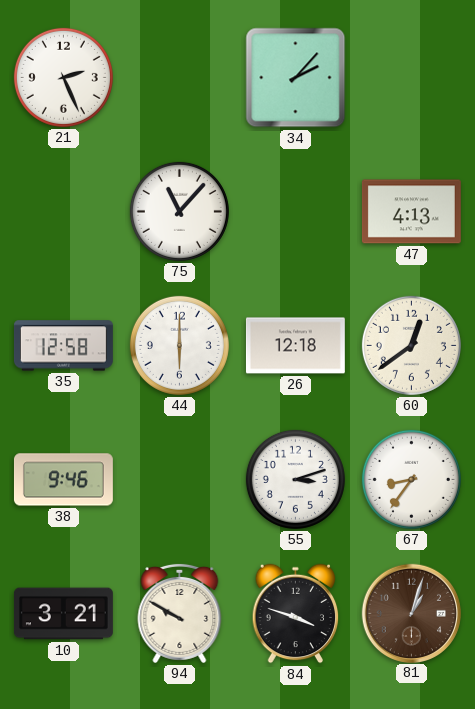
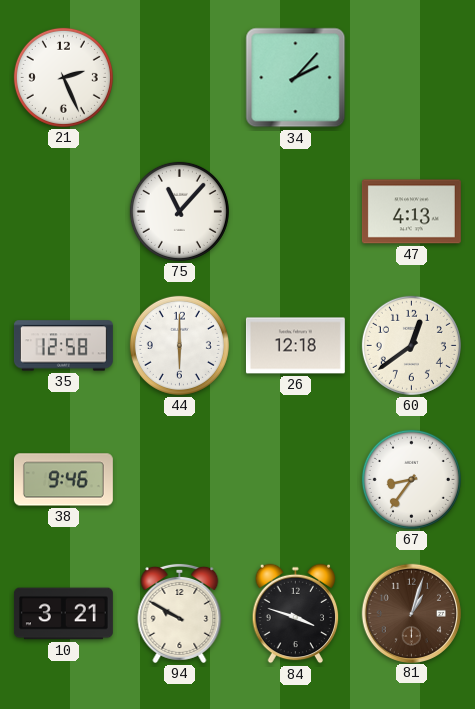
55: 3:12 -> none
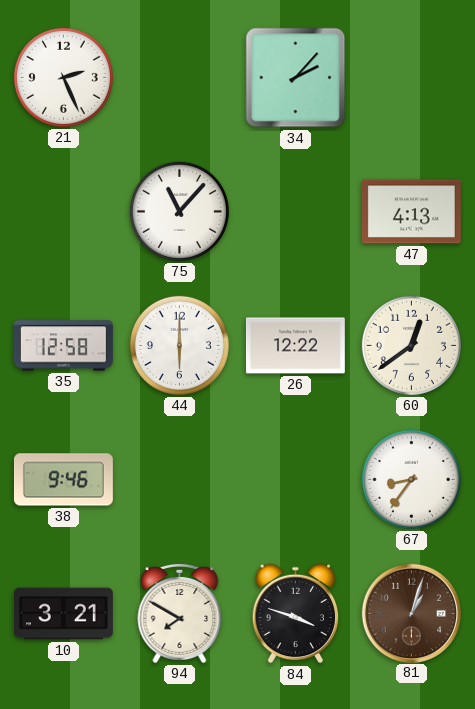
26: 12:18 -> 12:22
94: 9:50 -> 7:50
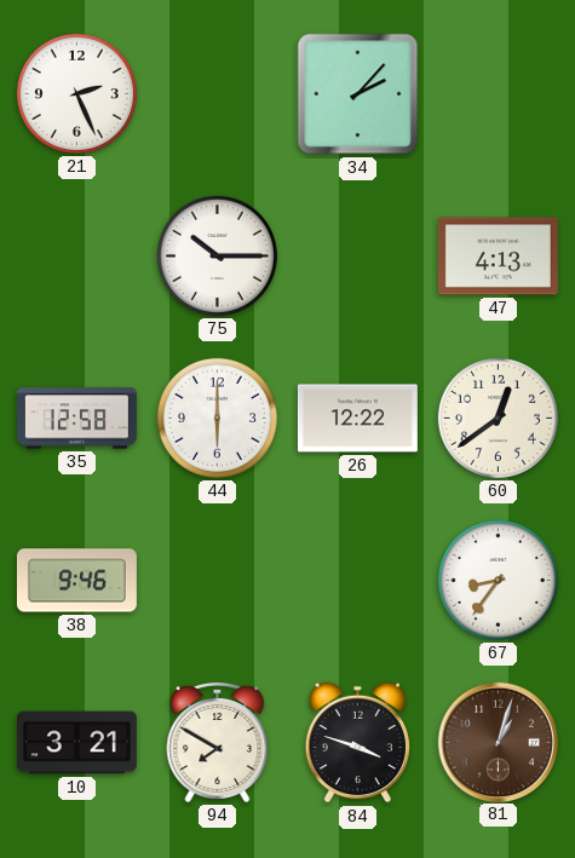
75: 11:07 -> 10:15
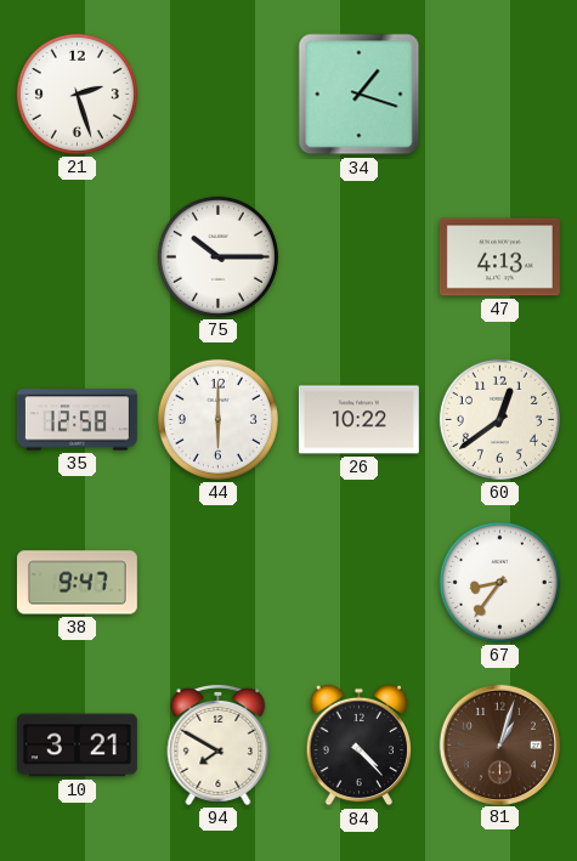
21: 2:26 -> 2:27
34: 2:07 -> 1:18
26: 12:22 -> 10:22
38: 9:46 -> 9:47
84: 3:48 -> 4:23
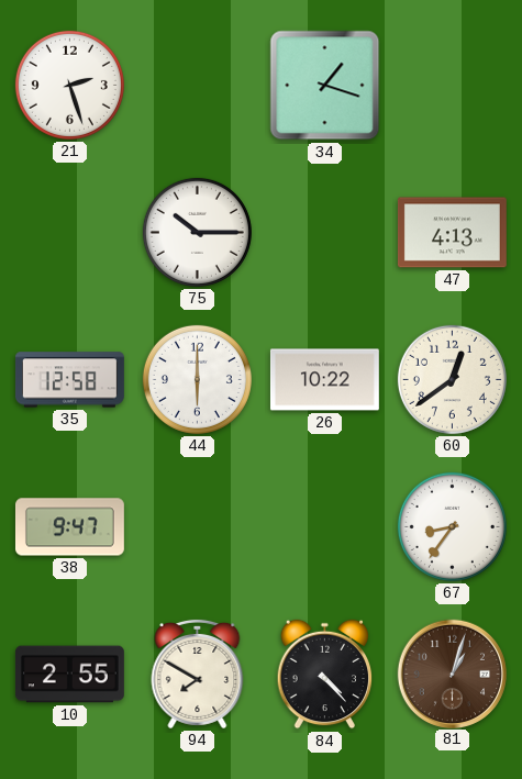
10: 3:21 -> 2:55
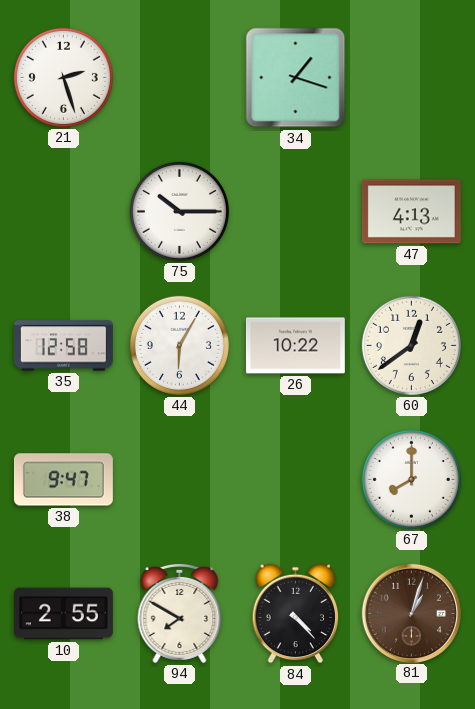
44: 6:00 -> 6:05
67: 8:36 -> 8:00
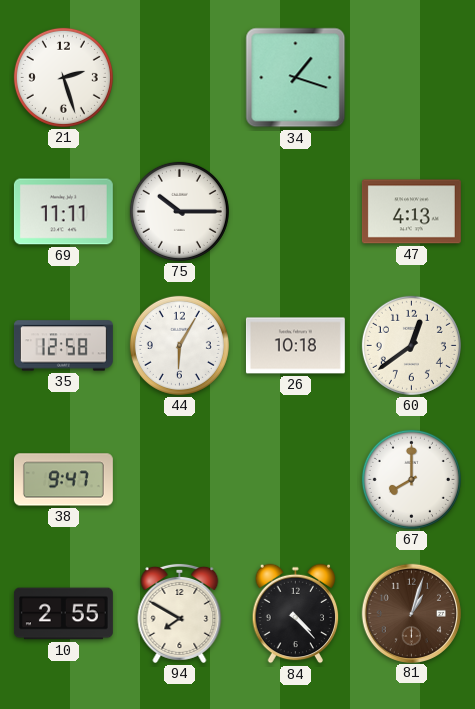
69: none -> 11:11
26: 10:22 -> 10:18
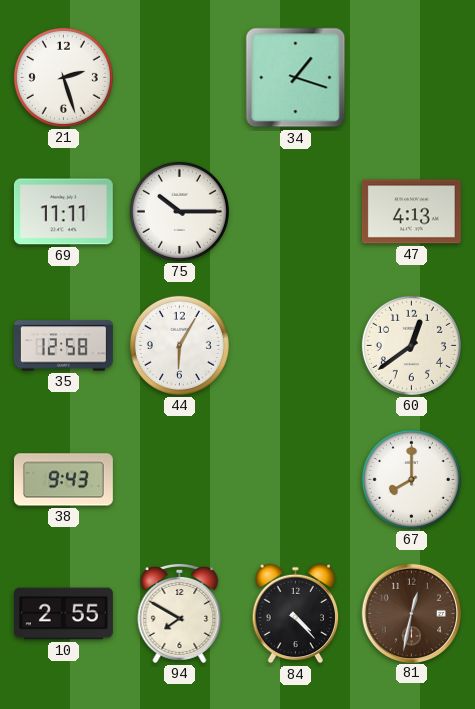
26: 10:18 -> none
38: 9:47 -> 9:43
81: 1:03 -> 12:32
